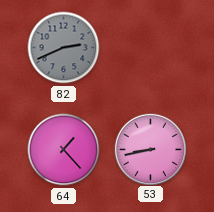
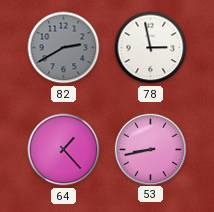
82: 2:41 -> 2:40
78: none -> 2:58
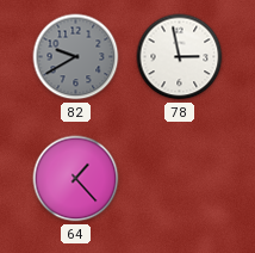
82: 2:40 -> 9:40
53: 8:43 -> none
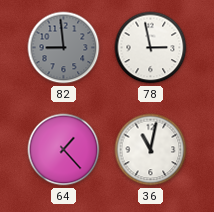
82: 9:40 -> 8:59
36: none -> 11:02
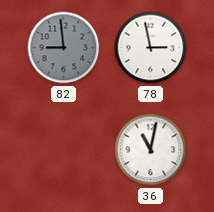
64: 1:23 -> none
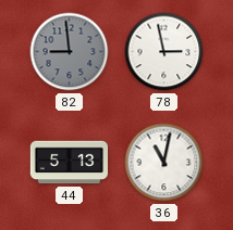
44: none -> 5:13
